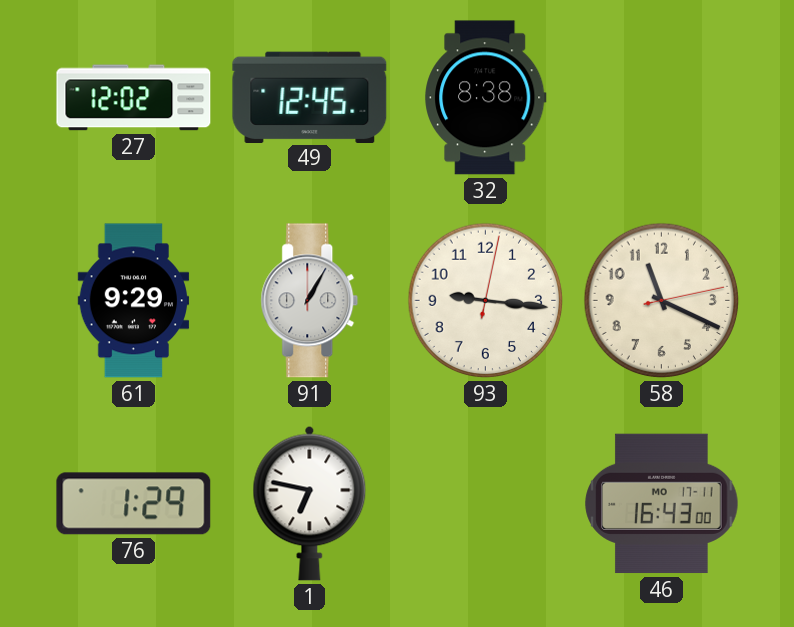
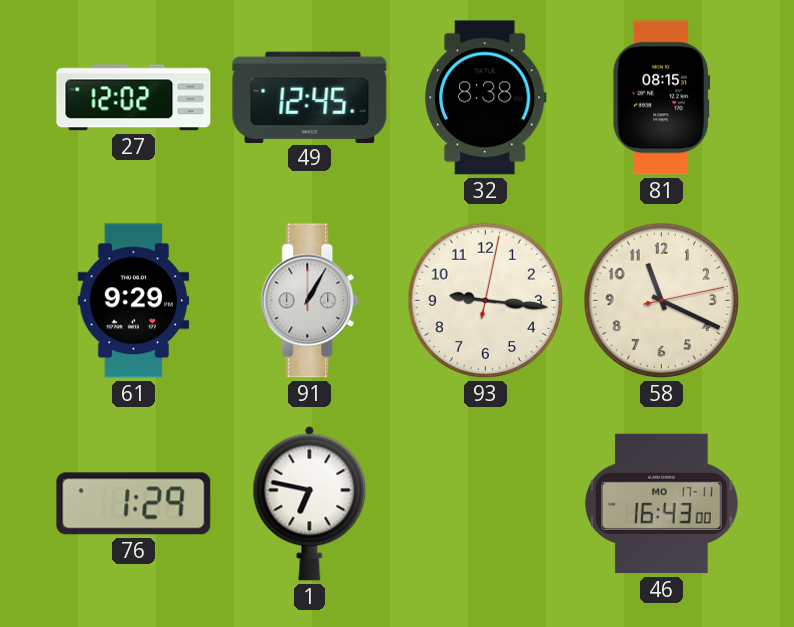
81: none -> 08:15
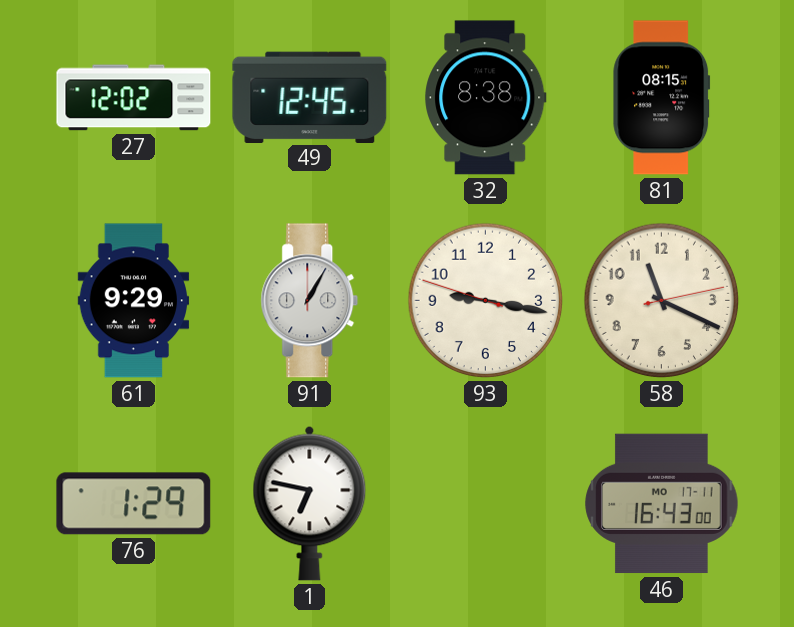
93: 9:16:02 -> 9:16:48
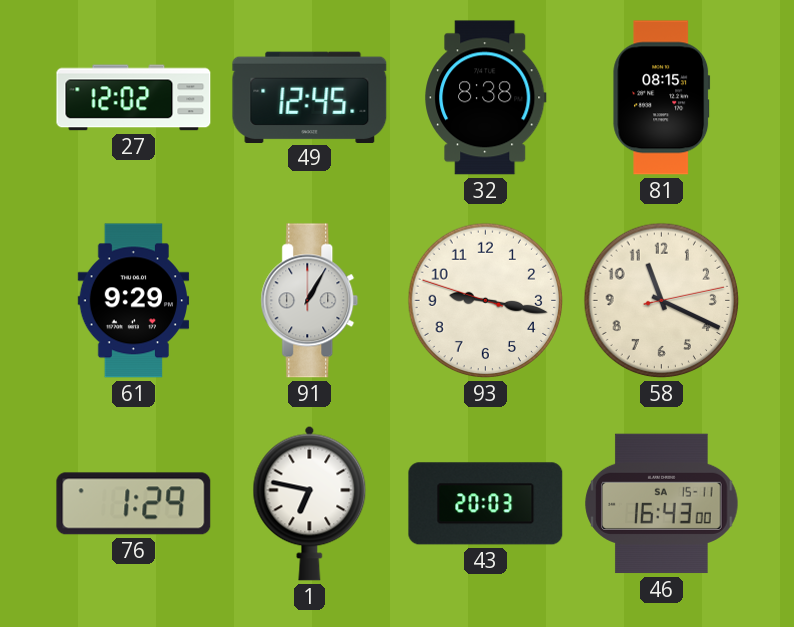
43: none -> 20:03
46 date: MO 17-11 -> SA 15-11
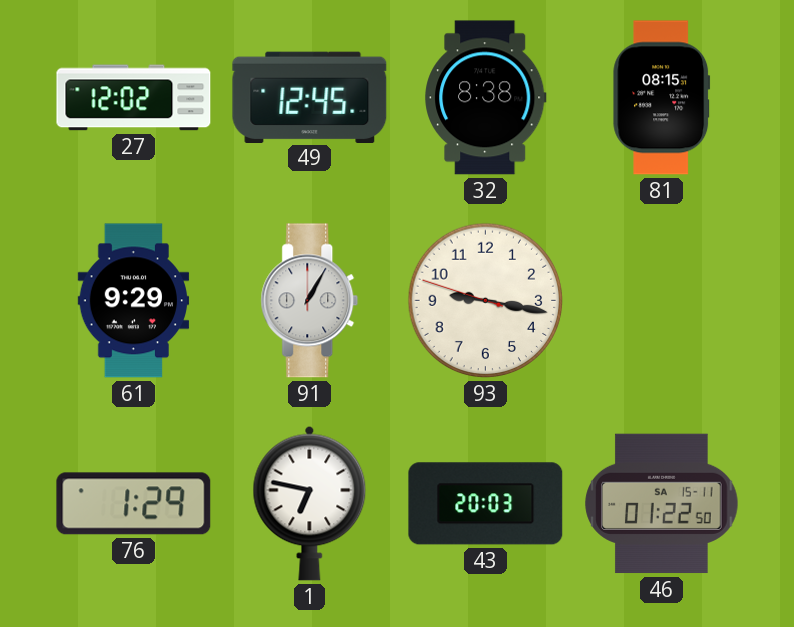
58: 11:19 -> none
46: 16:43 -> 01:22
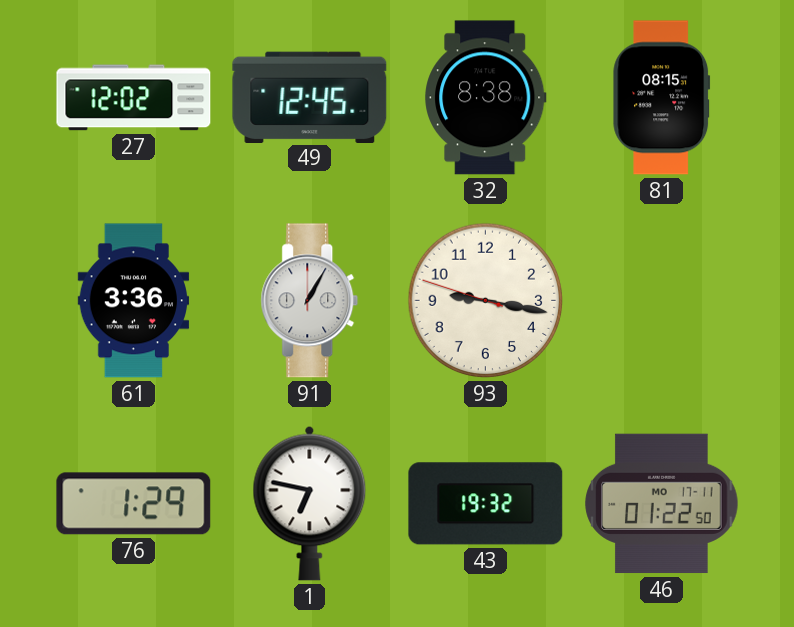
61: 9:29 -> 3:36
43: 20:03 -> 19:32
46 date: SA 15-11 -> MO 17-11
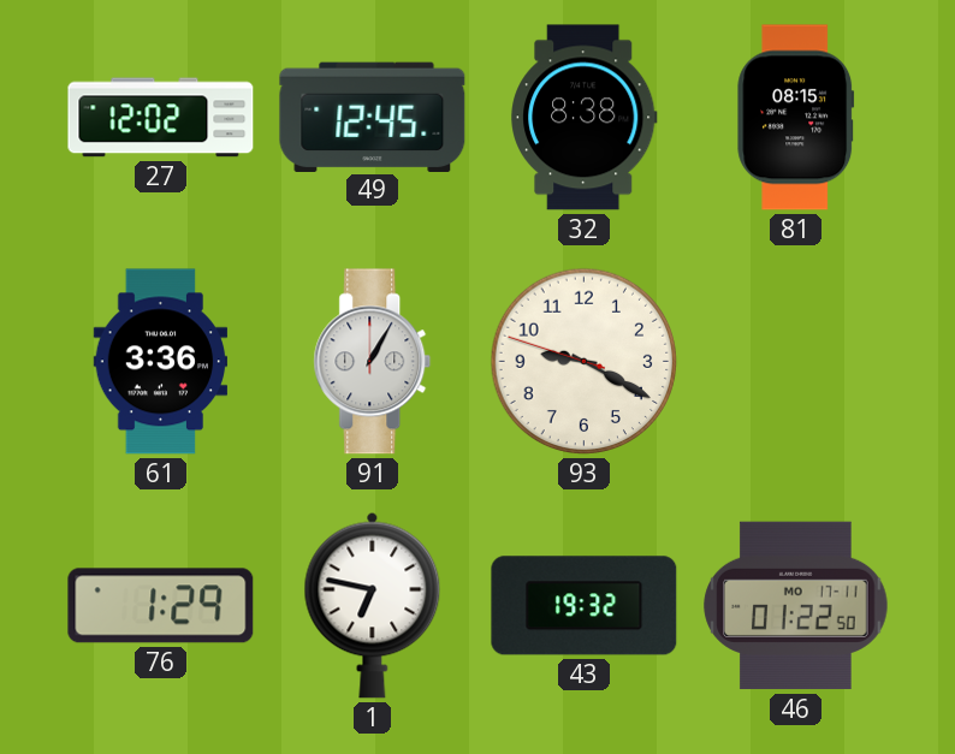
93: 9:16 -> 9:19
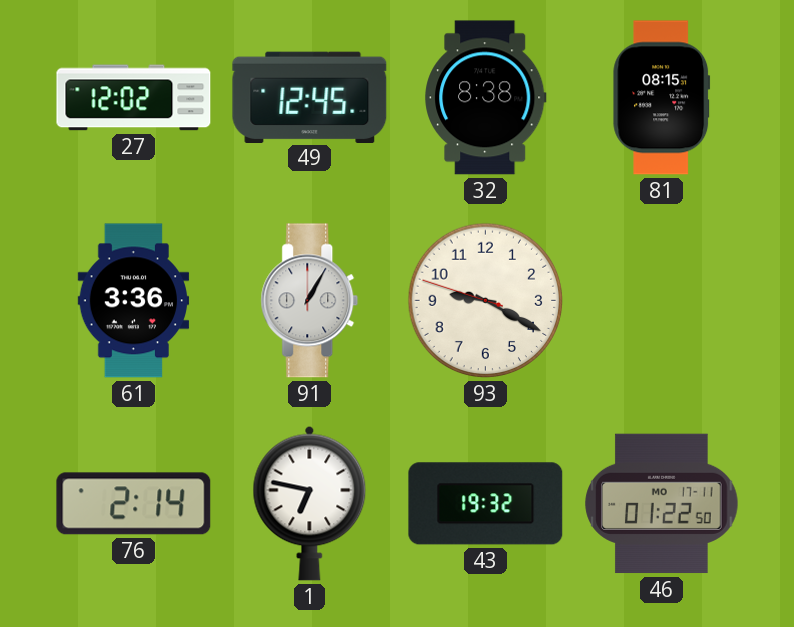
76: 1:29 -> 2:14
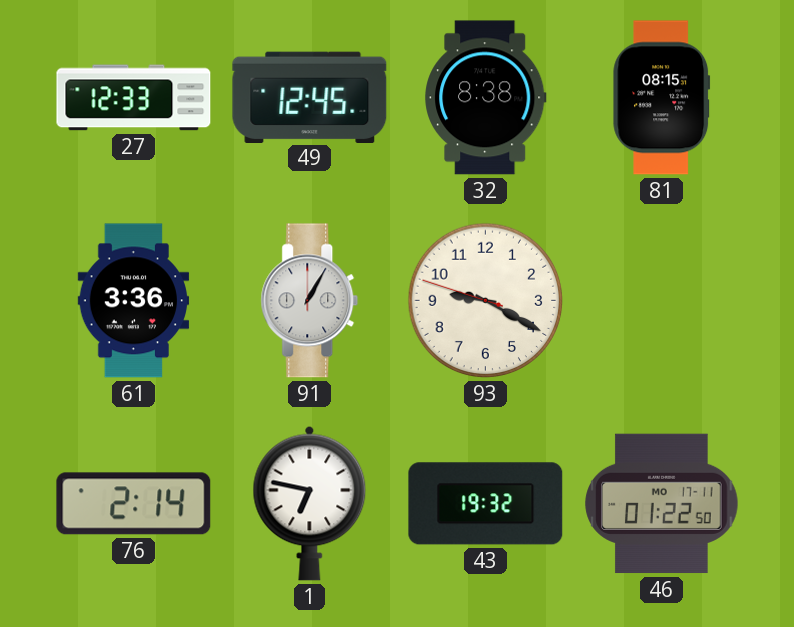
27: 12:02 -> 12:33
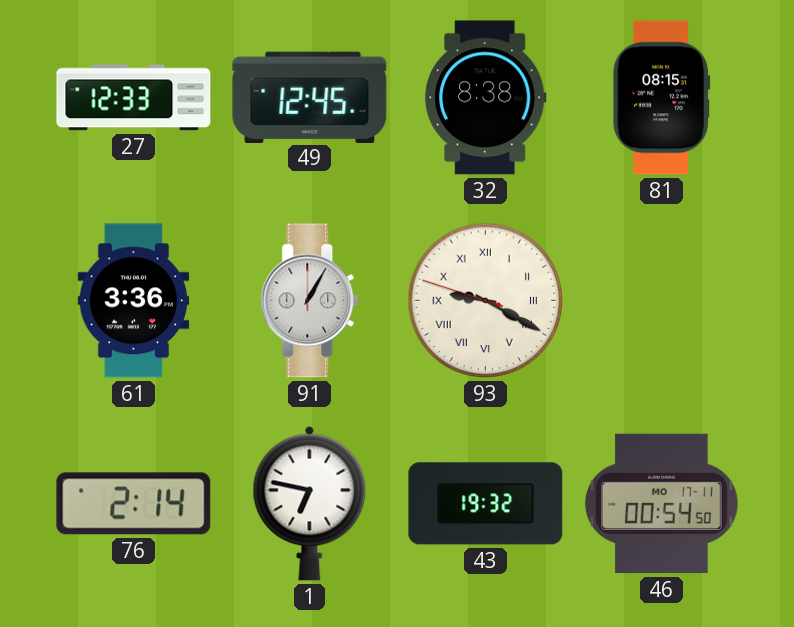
93 numerals: Arabic -> Roman
46: 01:22 -> 00:54
